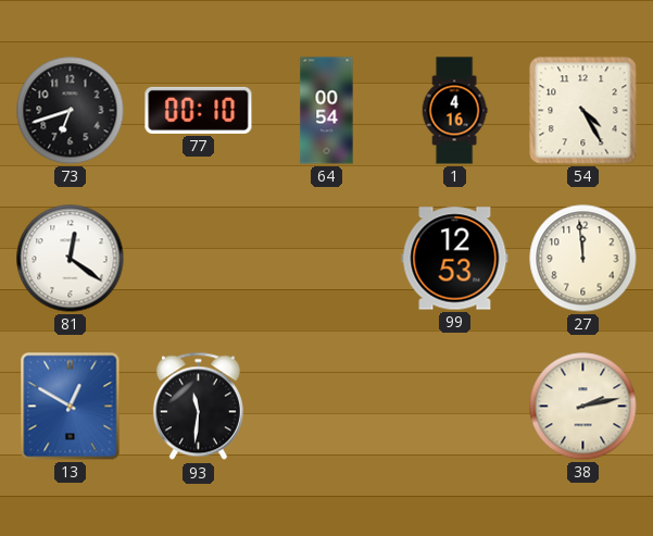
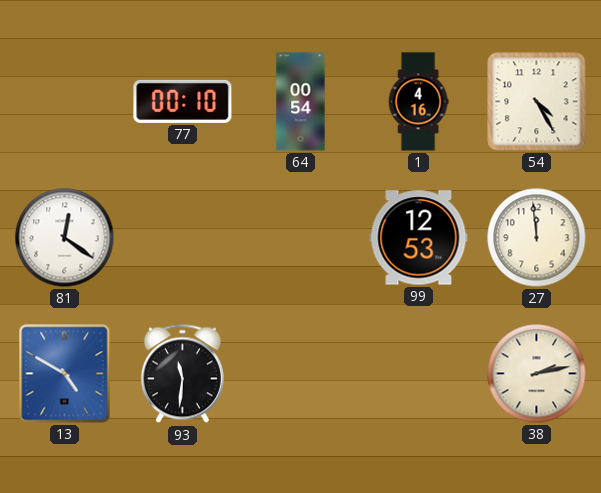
73: 6:42 -> none
13: 12:50 -> 4:50
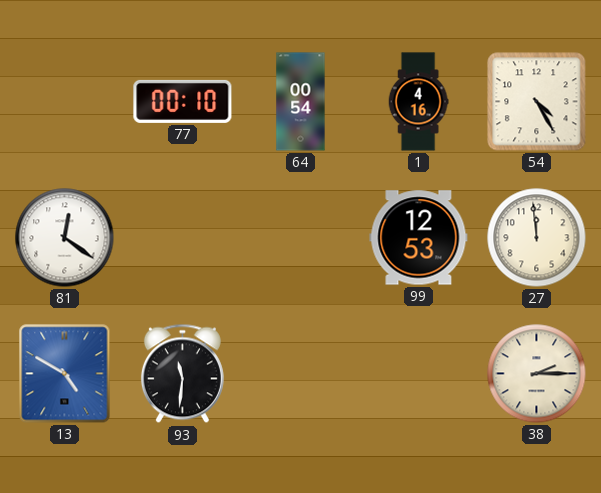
38: 2:13 -> 2:15
